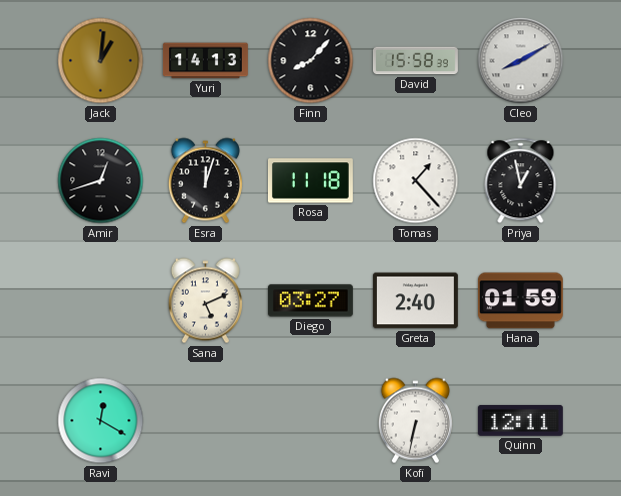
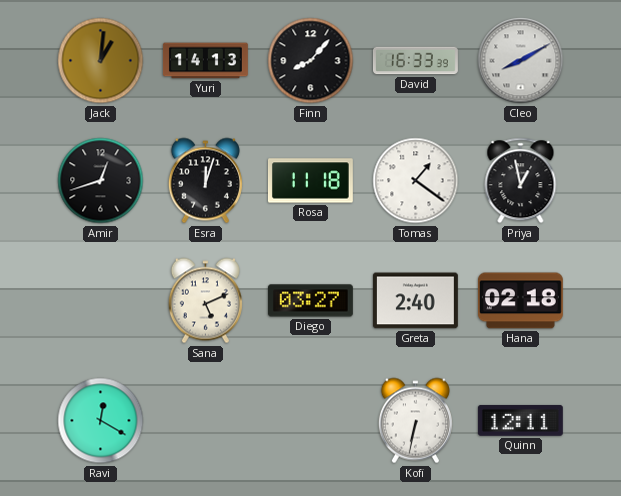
David: 15:58 -> 16:33
Tomas: 1:23 -> 1:21
Hana: 01:59 -> 02:18
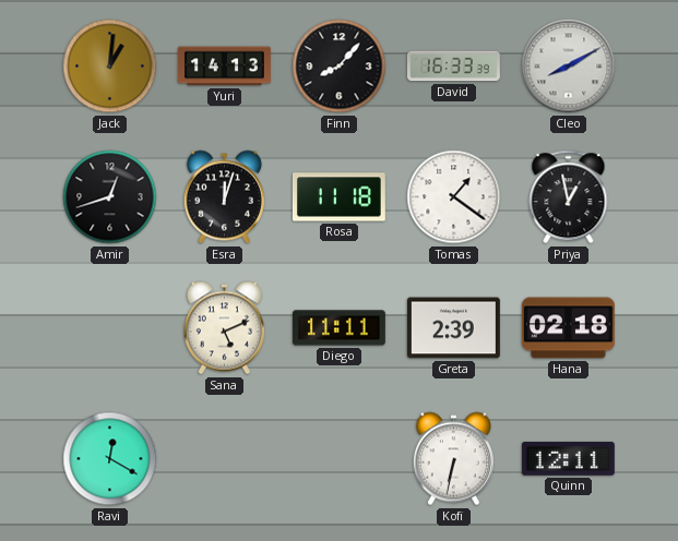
Diego: 03:27 -> 11:11
Greta: 2:40 -> 2:39
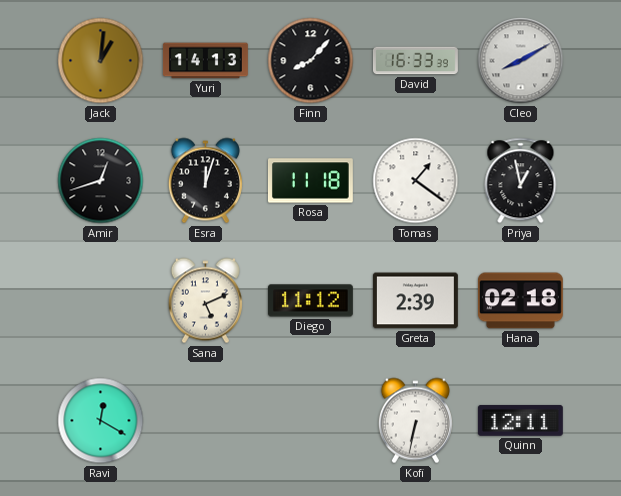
Diego: 11:11 -> 11:12
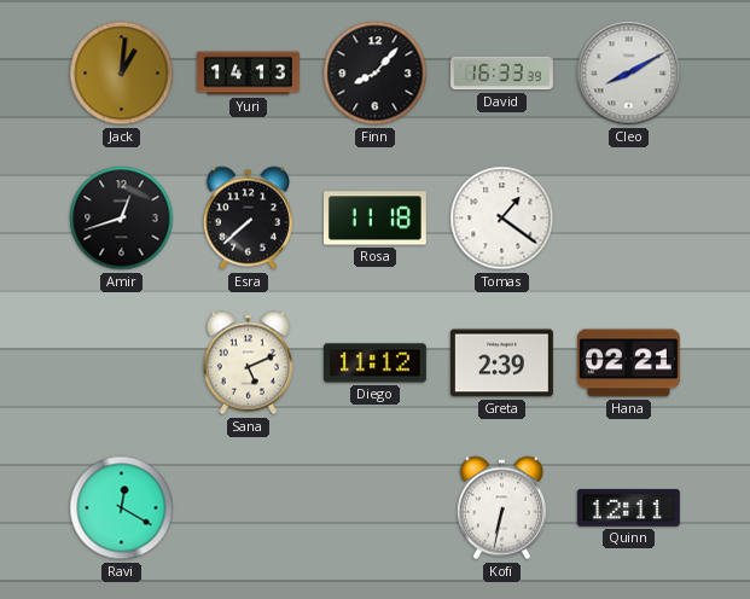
Esra: 12:03 -> 7:38
Priya: 12:58 -> none
Hana: 02:18 -> 02:21
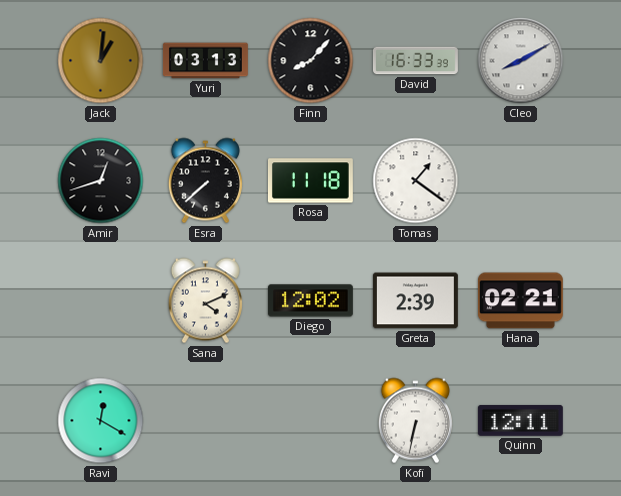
Yuri: 14:13 -> 03:13
Sana: 5:11 -> 4:11
Diego: 11:12 -> 12:02
